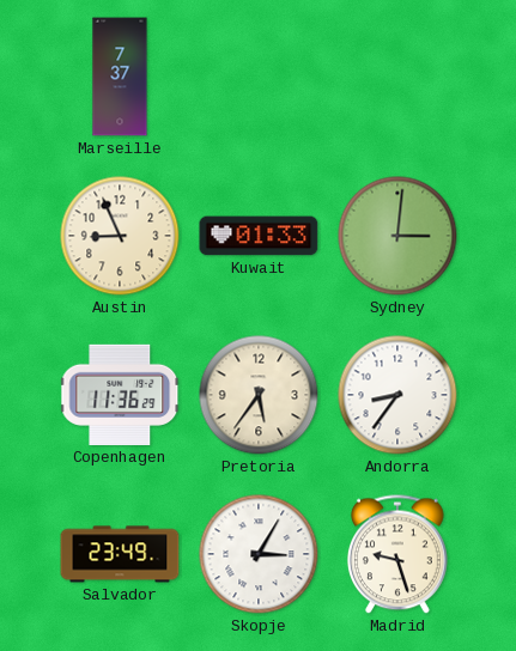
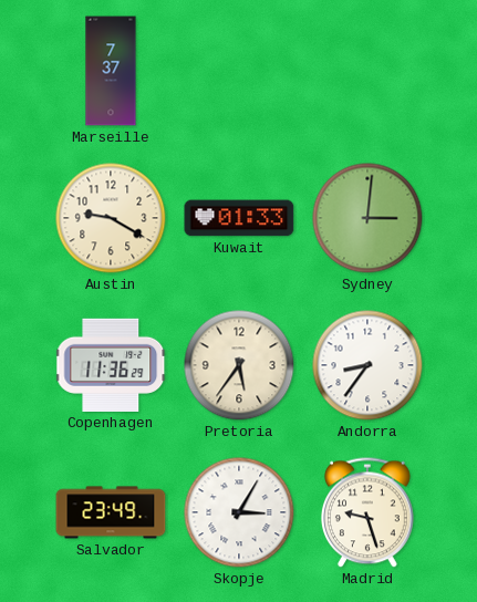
Austin: 8:56 -> 9:20
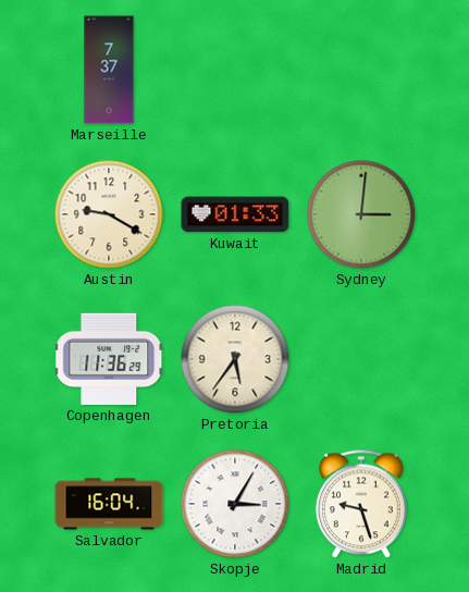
Andorra: 8:36 -> none
Salvador: 23:49 -> 16:04
